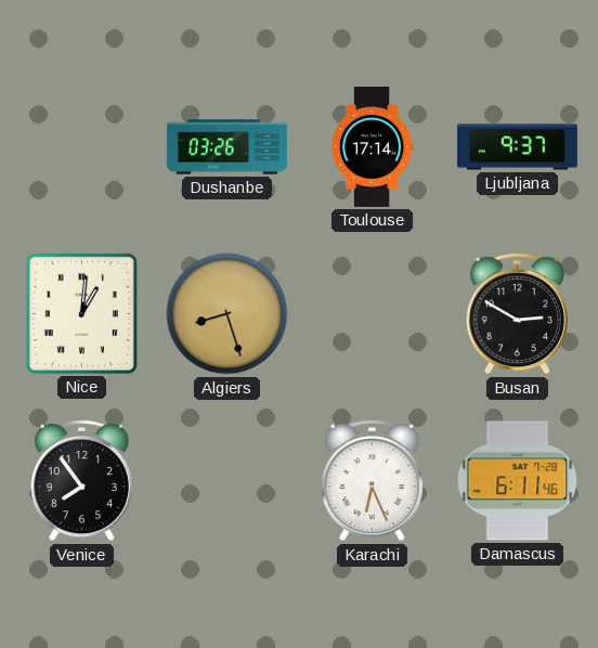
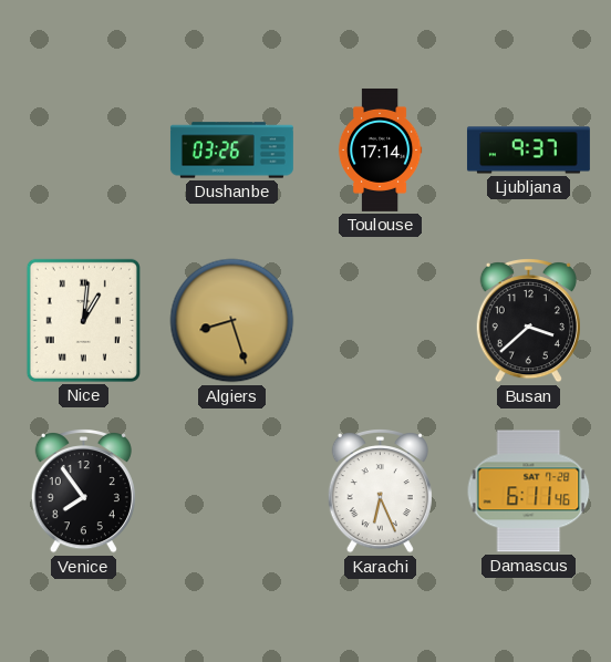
Busan: 2:50 -> 3:38
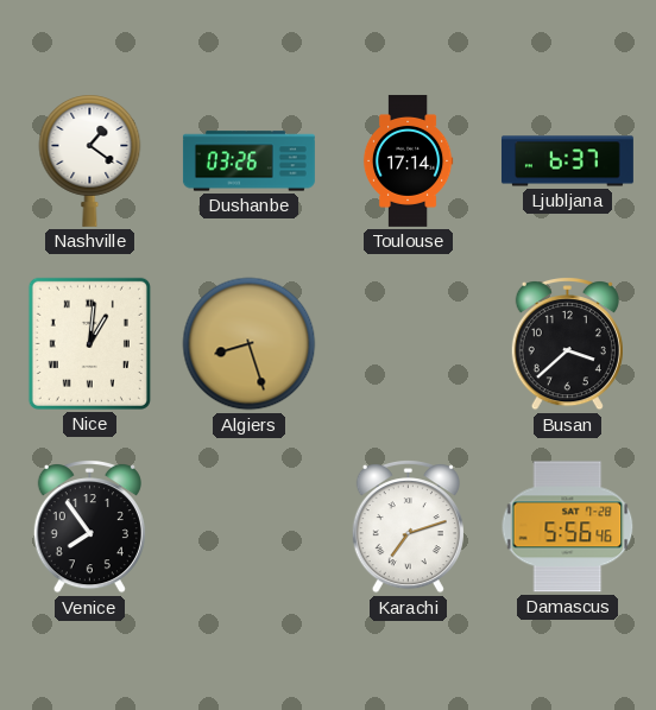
Nashville: none -> 1:21
Ljubljana: 9:37 -> 6:37
Karachi: 6:26 -> 7:12
Damascus: 6:11 -> 5:56
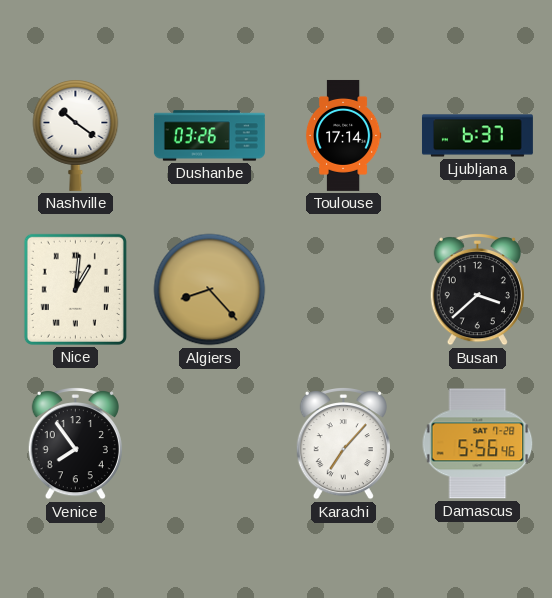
Nashville: 1:21 -> 10:21
Algiers: 8:27 -> 8:23
Karachi: 7:12 -> 7:07
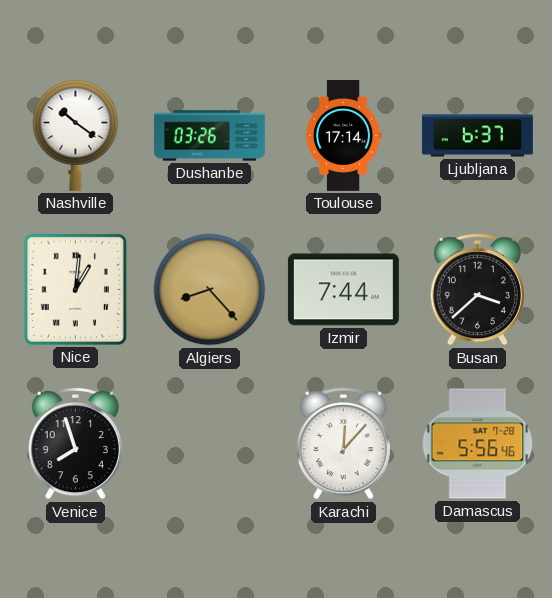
Izmir: none -> 7:44
Venice: 7:54 -> 7:57
Karachi: 7:07 -> 12:07
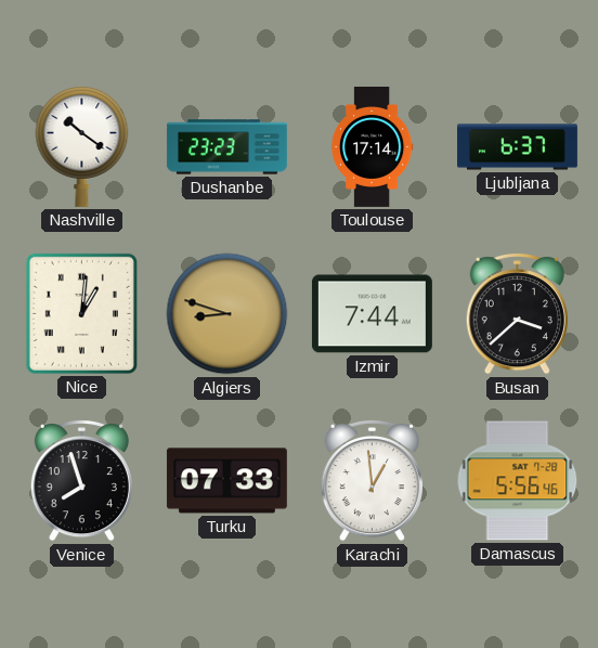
Dushanbe: 03:26 -> 23:23
Algiers: 8:23 -> 8:48
Turku: none -> 07:33
Karachi: 12:07 -> 12:59
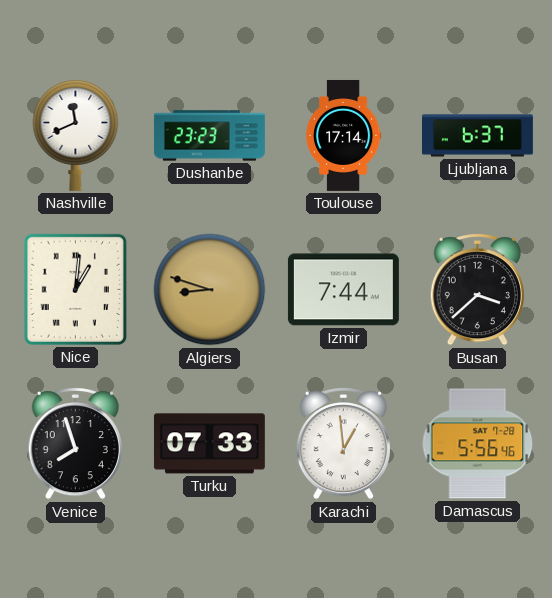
Nashville: 10:21 -> 11:41
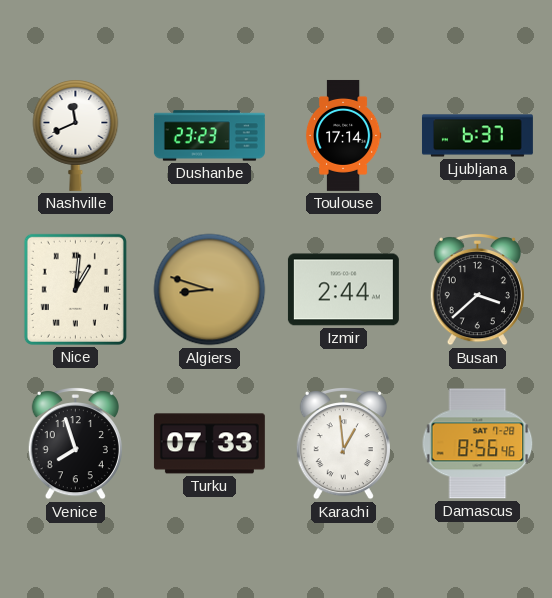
Izmir: 7:44 -> 2:44
Damascus: 5:56 -> 8:56
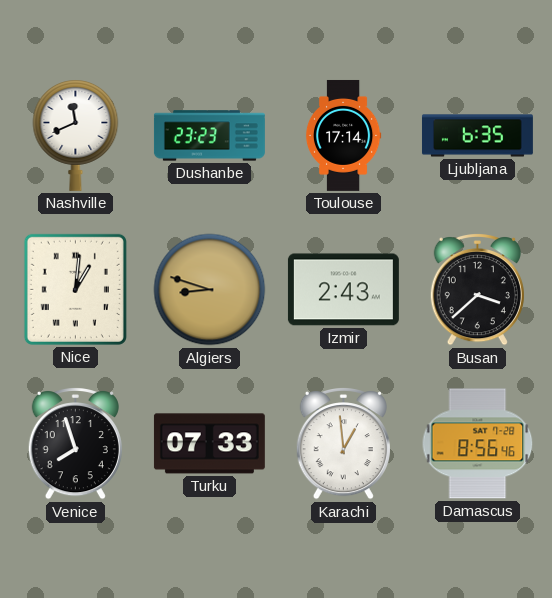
Ljubljana: 6:37 -> 6:35
Izmir: 2:44 -> 2:43
